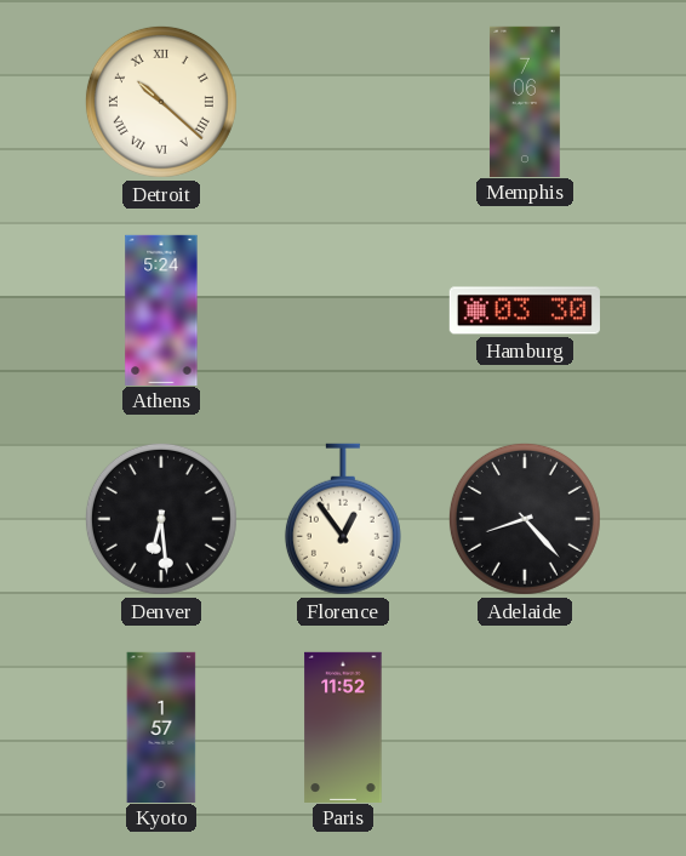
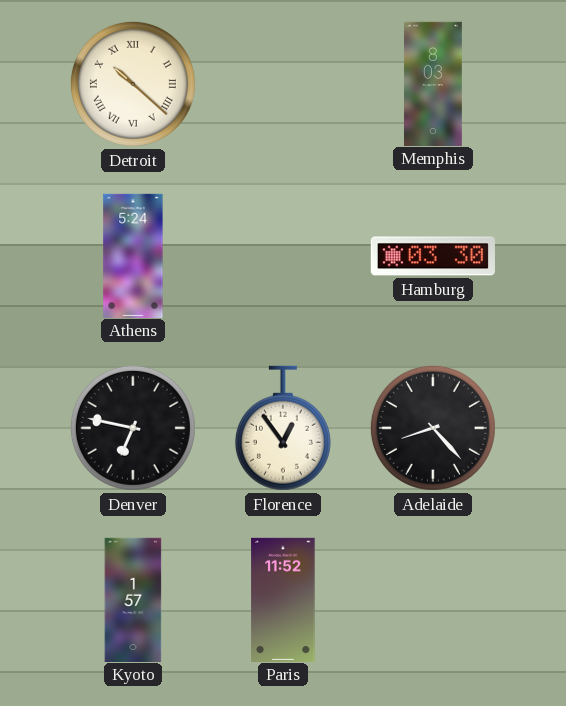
Memphis: 7:06 -> 8:03
Denver: 6:29 -> 6:47
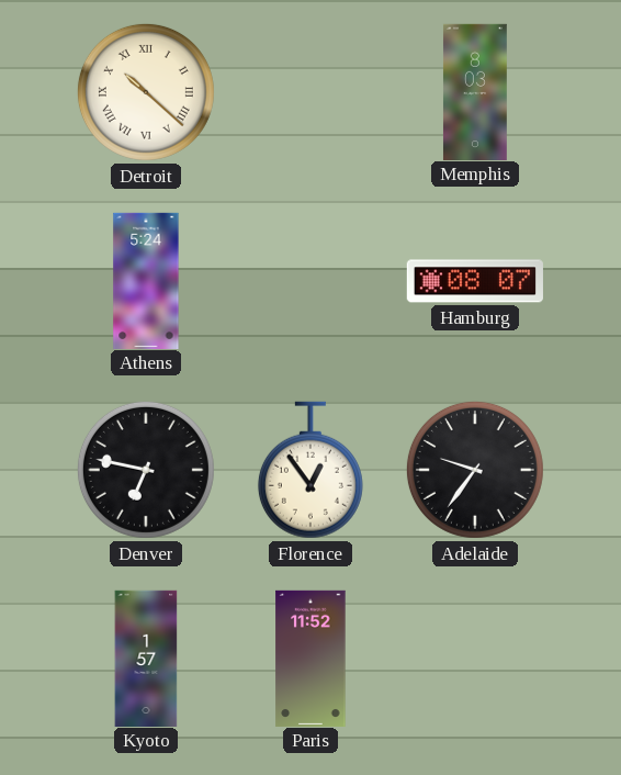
Hamburg: 03:30 -> 08:07
Adelaide: 8:23 -> 9:36
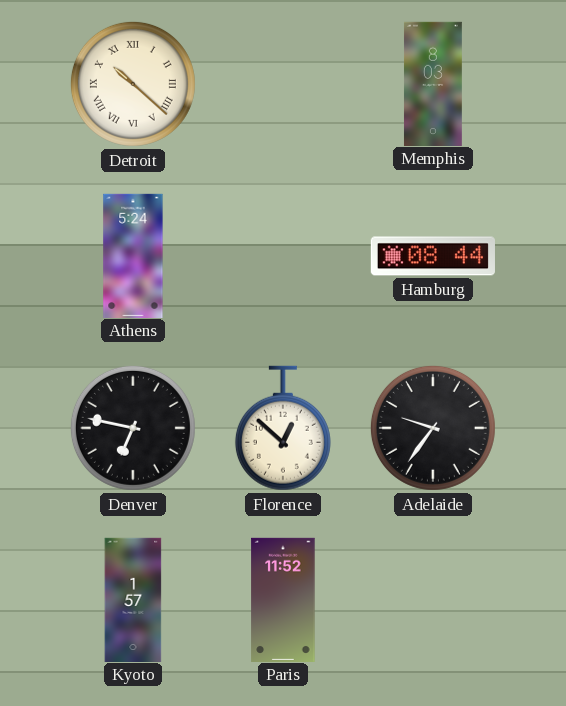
Hamburg: 08:07 -> 08:44
Florence: 12:54 -> 12:52
